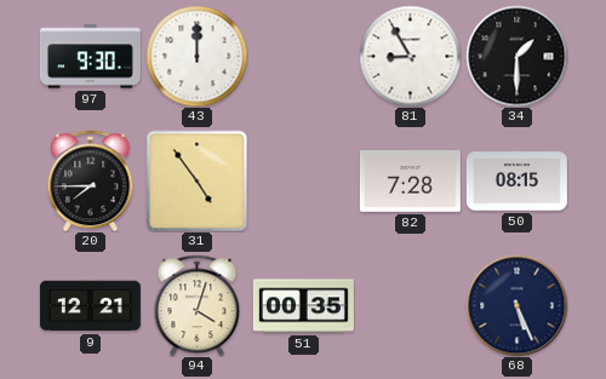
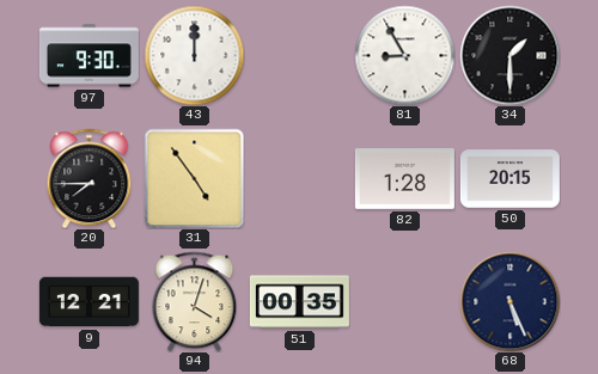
82: 7:28 -> 1:28
50: 08:15 -> 20:15
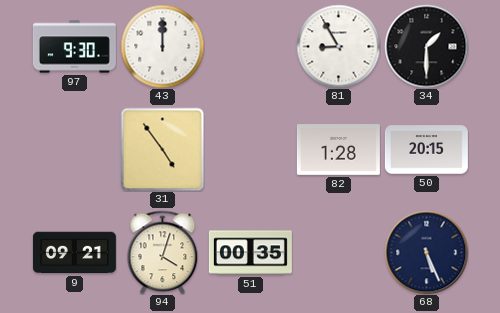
20: 7:45 -> none
9: 12:21 -> 09:21
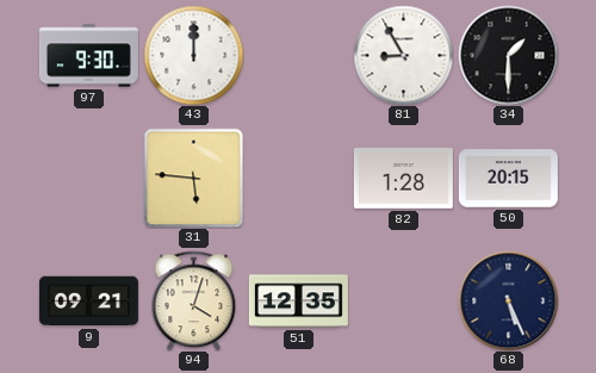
31: 4:54 -> 5:46
51: 00:35 -> 12:35
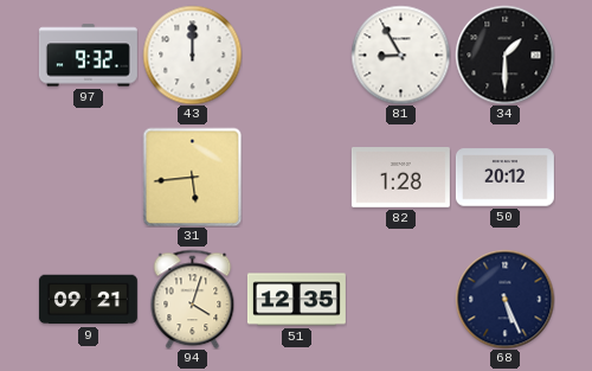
97: 9:30 -> 9:32
31: 5:46 -> 5:44
50: 20:15 -> 20:12
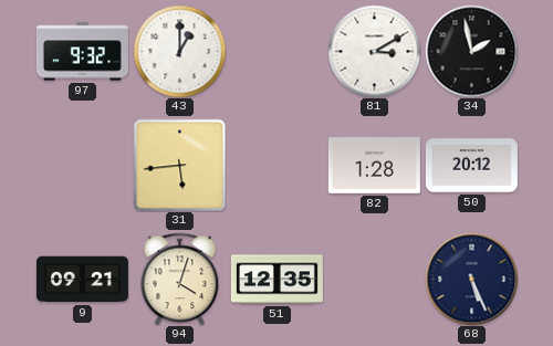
43: 12:00 -> 1:00
81: 8:55 -> 3:10
34: 1:30 -> 1:58
